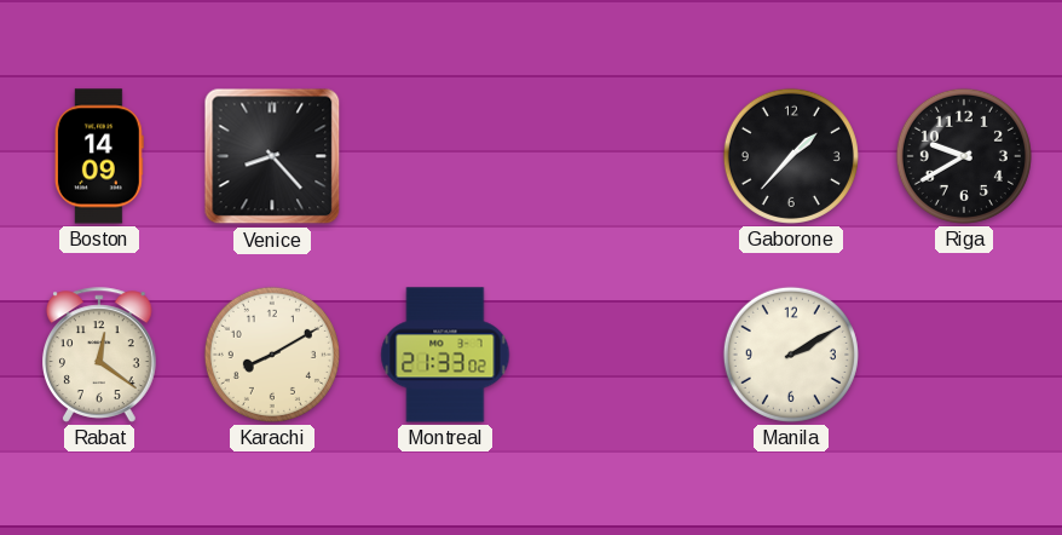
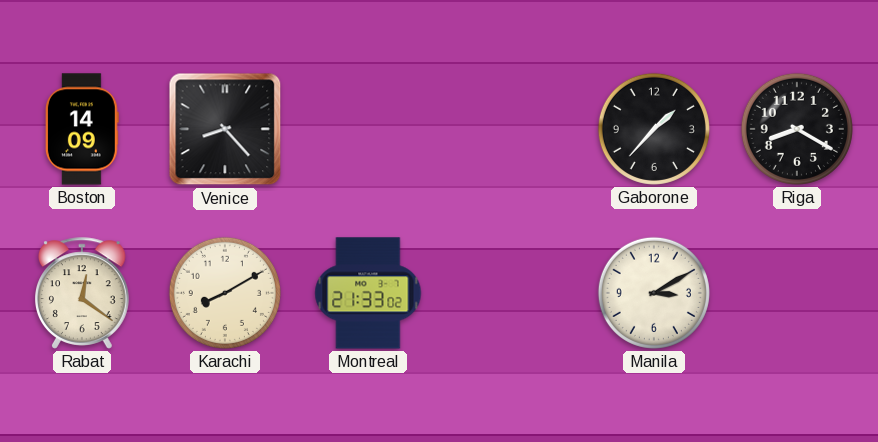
Riga: 9:40 -> 8:20
Manila: 2:10 -> 3:10
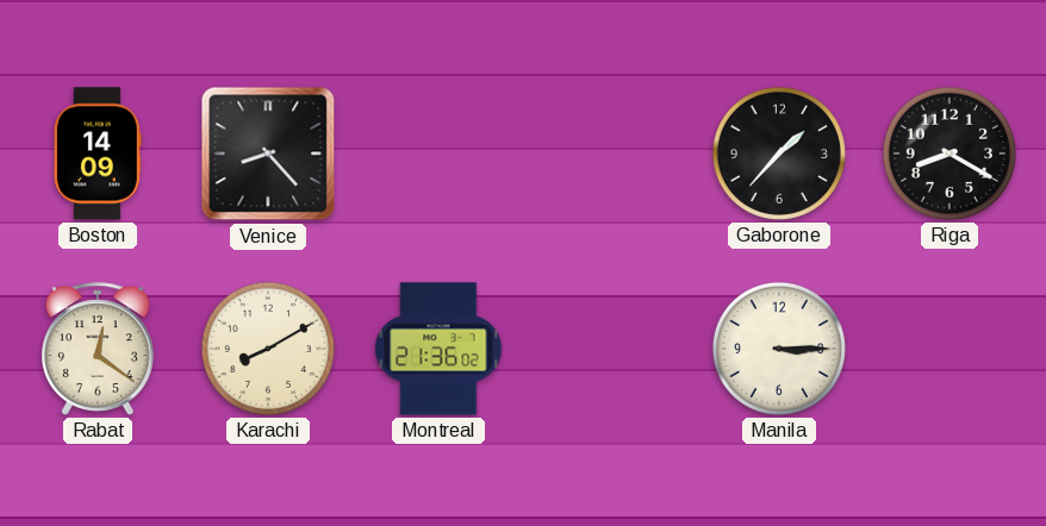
Montreal: 21:33 -> 21:36
Manila: 3:10 -> 3:15
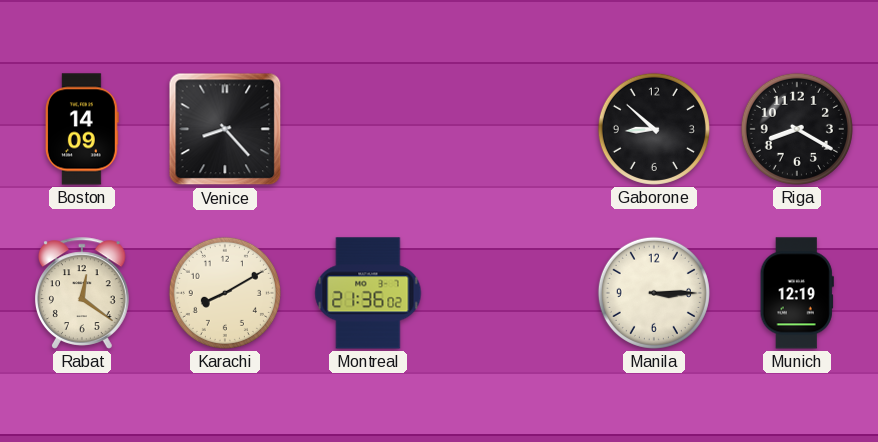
Gaborone: 1:37 -> 8:52
Munich: none -> 12:19
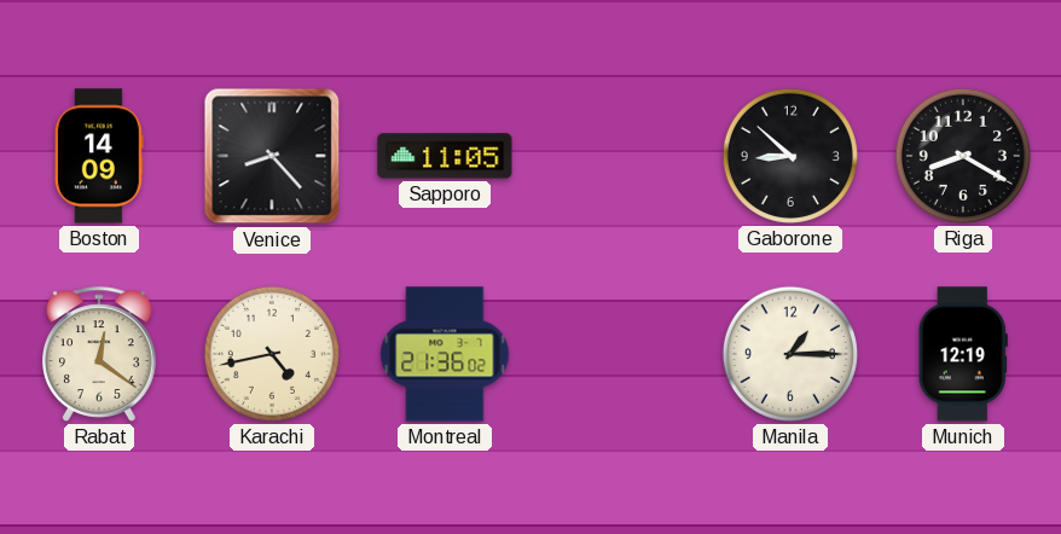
Sapporo: none -> 11:05
Karachi: 8:10 -> 4:43
Manila: 3:15 -> 1:15
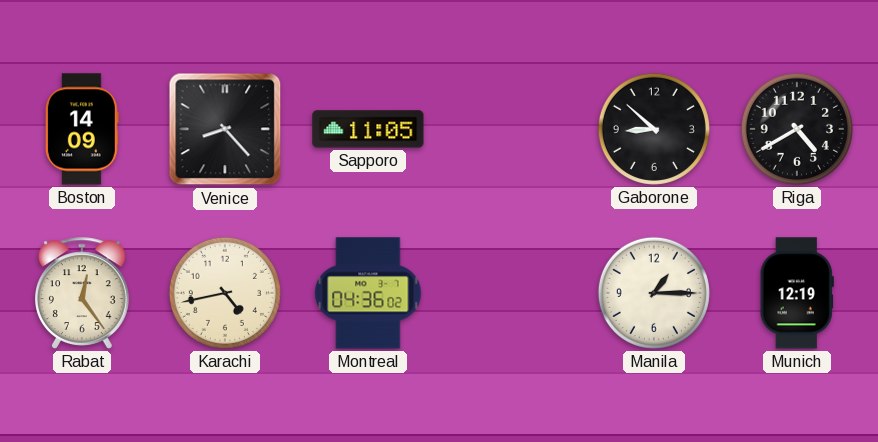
Riga: 8:20 -> 4:40
Rabat: 12:21 -> 12:24
Montreal: 21:36 -> 04:36
